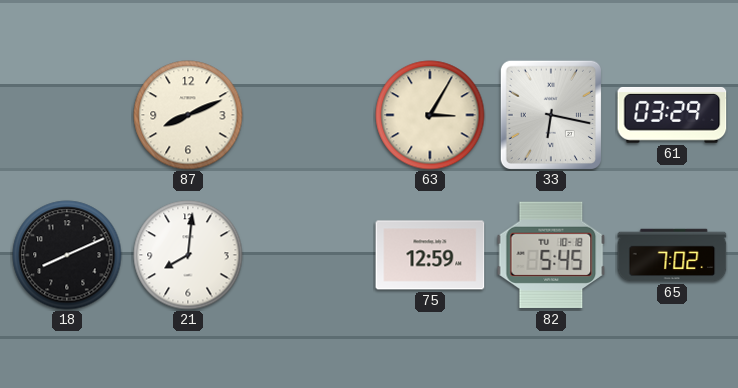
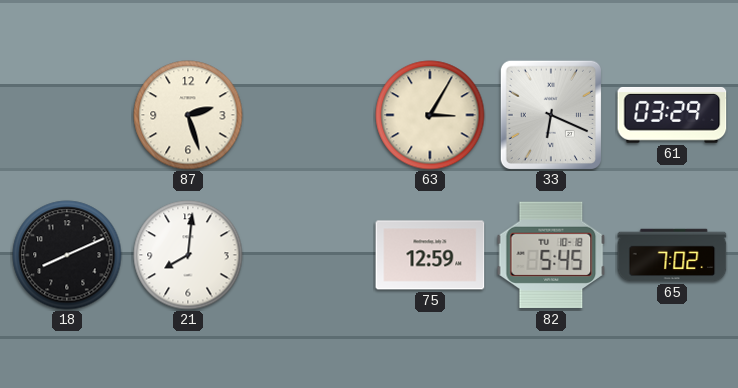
87: 8:11 -> 2:27
33: 6:17 -> 6:19
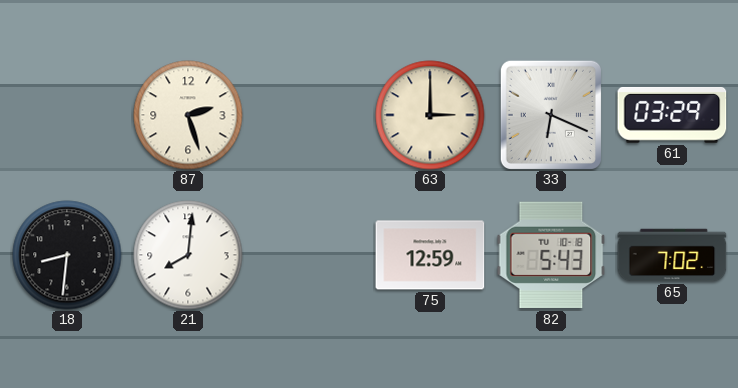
63: 3:05 -> 3:00
18: 8:11 -> 8:31
82: 5:45 -> 5:43
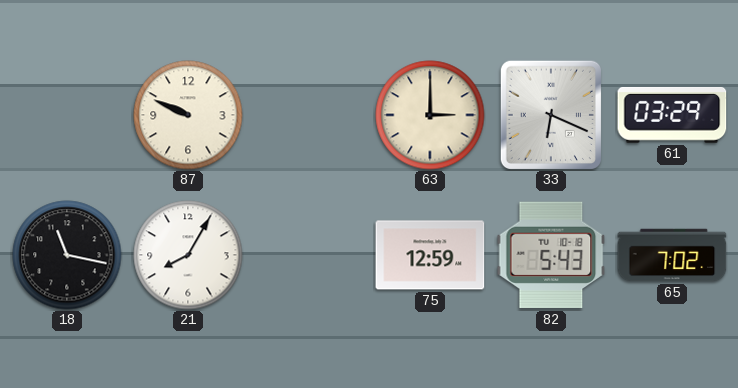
87: 2:27 -> 9:49
18: 8:31 -> 11:17
21: 8:01 -> 8:05
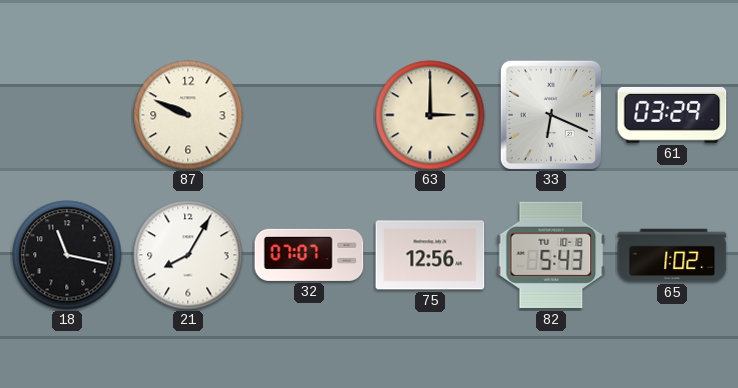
32: none -> 07:07
75: 12:59 -> 12:56
65: 7:02 -> 1:02
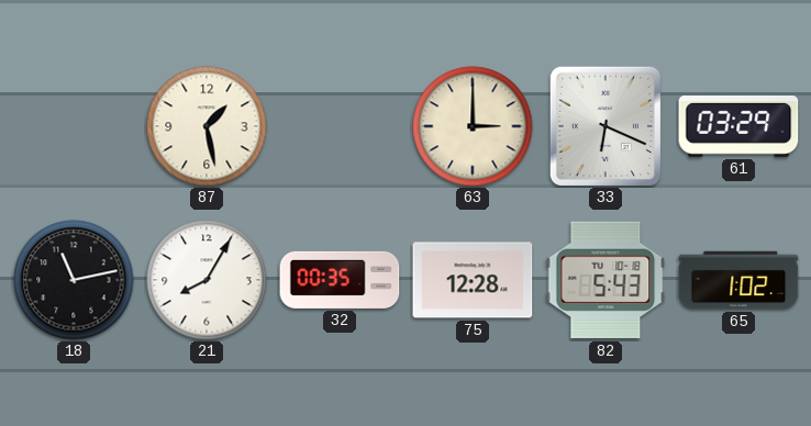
87: 9:49 -> 1:28
18: 11:17 -> 11:13
32: 07:07 -> 00:35
75: 12:56 -> 12:28
